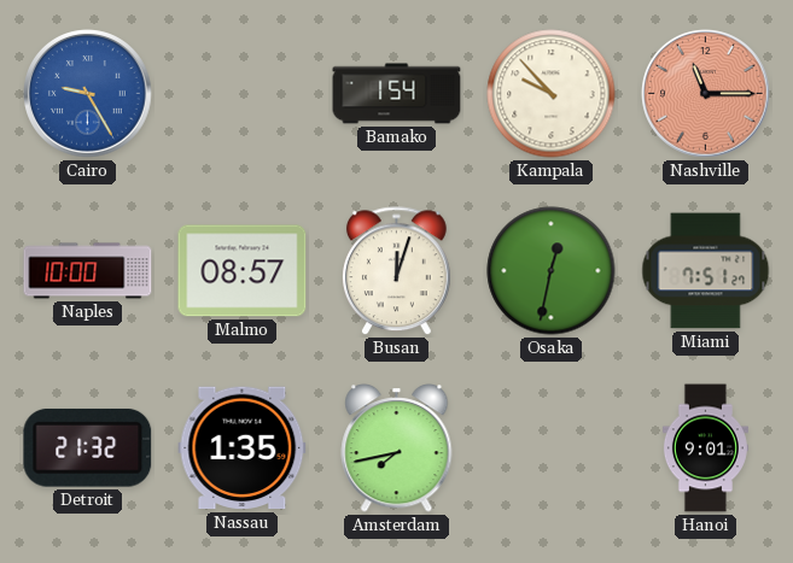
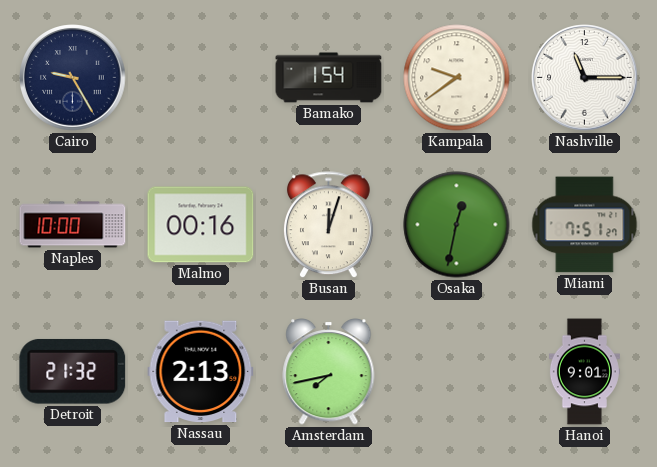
Cairo dial: blue -> navy
Kampala: 9:53 -> 9:39
Nashville dial: salmon -> white
Malmo: 08:57 -> 00:16
Nassau: 1:35 -> 2:13
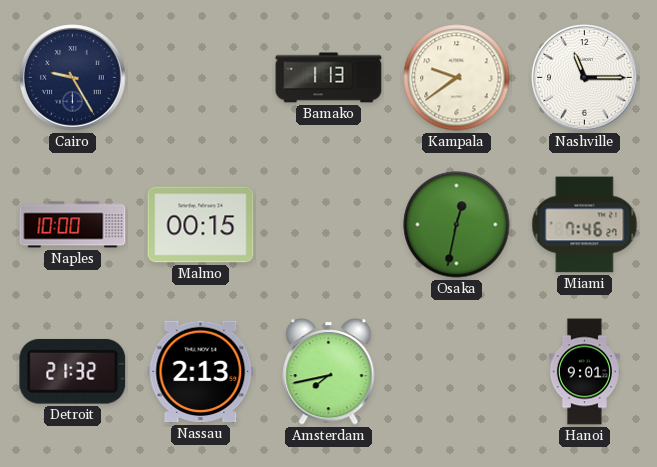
Bamako: 1:54 -> 1:13
Malmo: 00:16 -> 00:15
Busan: 12:03 -> none
Miami: 7:51 -> 7:46
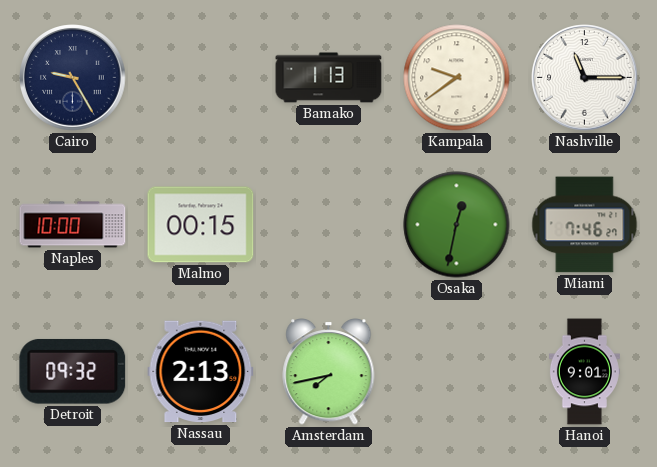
Detroit: 21:32 -> 09:32
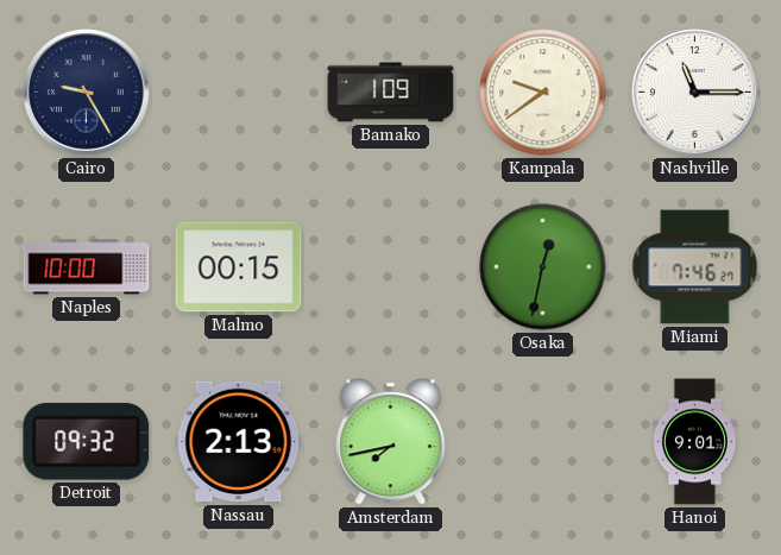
Bamako: 1:13 -> 1:09
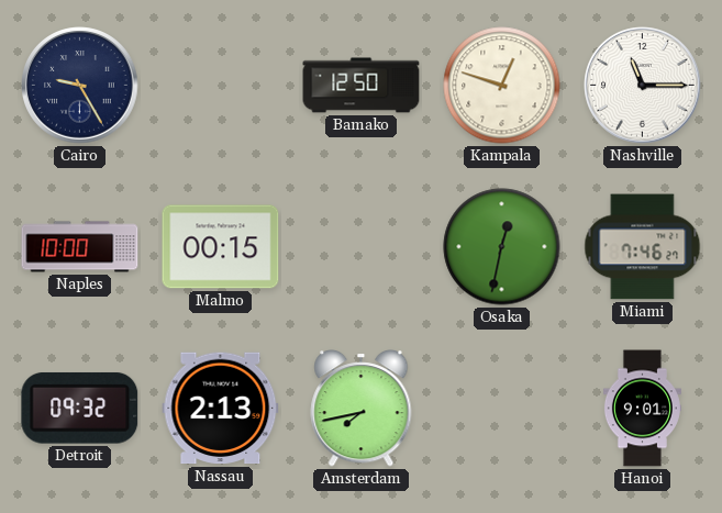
Bamako: 1:09 -> 12:50
Kampala: 9:39 -> 12:48
